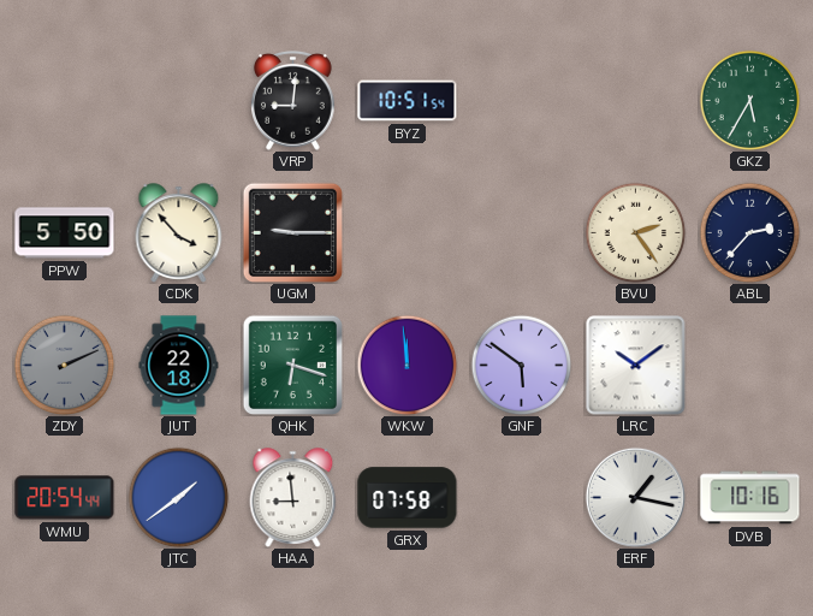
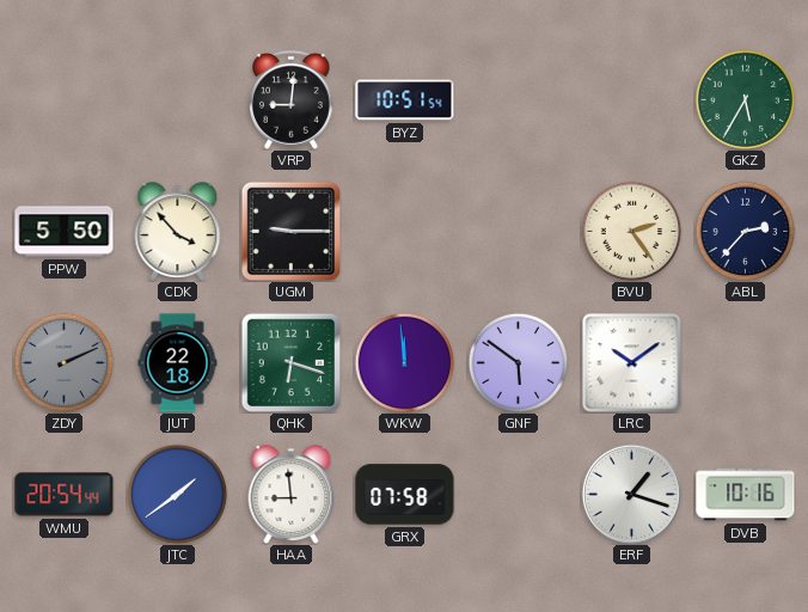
ERF: 1:17 -> 1:18
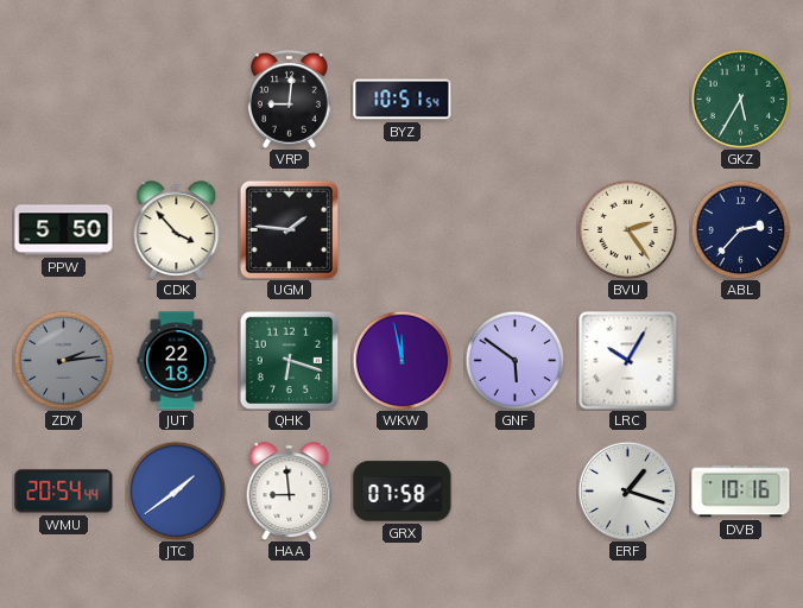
UGM: 9:15 -> 1:46
ZDY: 2:11 -> 2:14
WKW: 11:59 -> 11:58
LRC: 10:09 -> 10:05
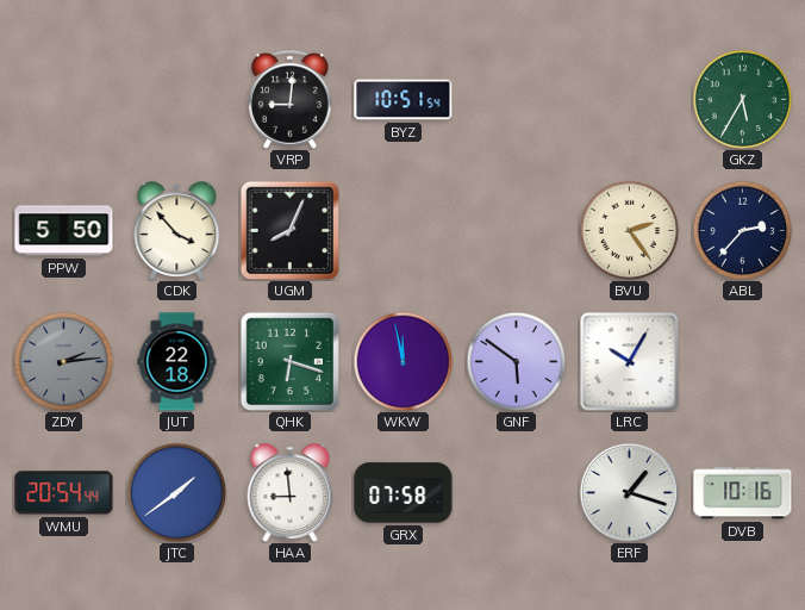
UGM: 1:46 -> 8:04
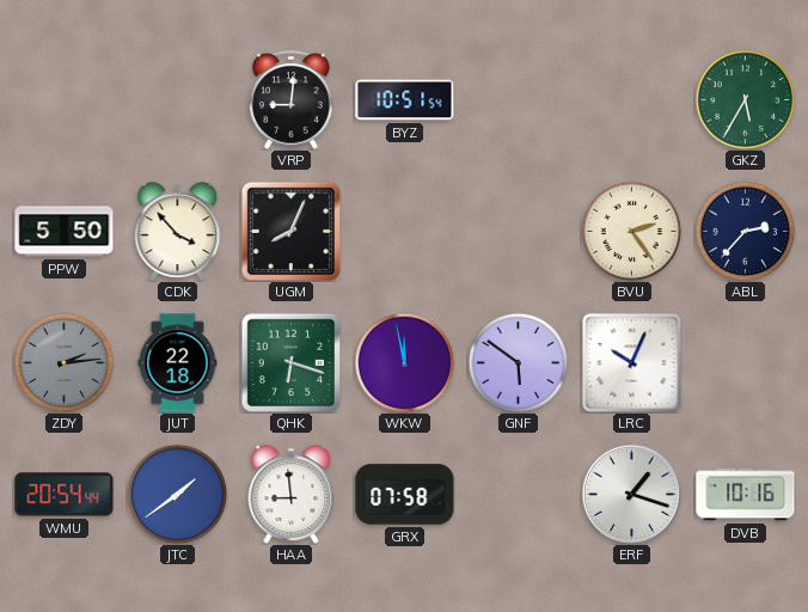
LRC: 10:05 -> 10:04
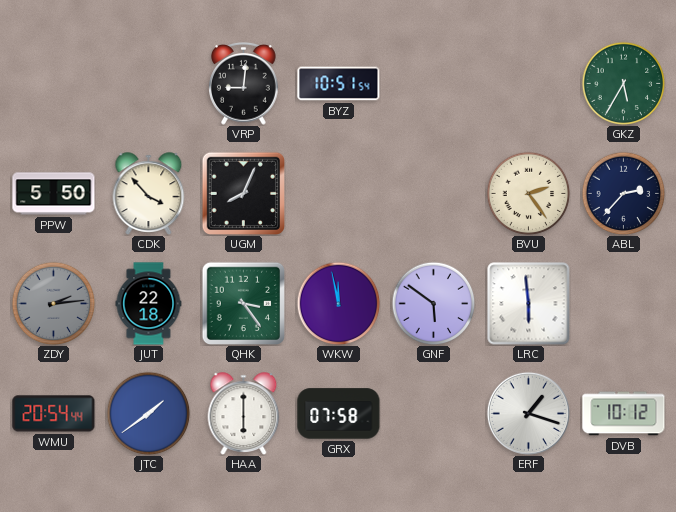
QHK: 6:18 -> 3:24
LRC: 10:04 -> 5:59
HAA: 8:59 -> 6:00
DVB: 10:16 -> 10:12
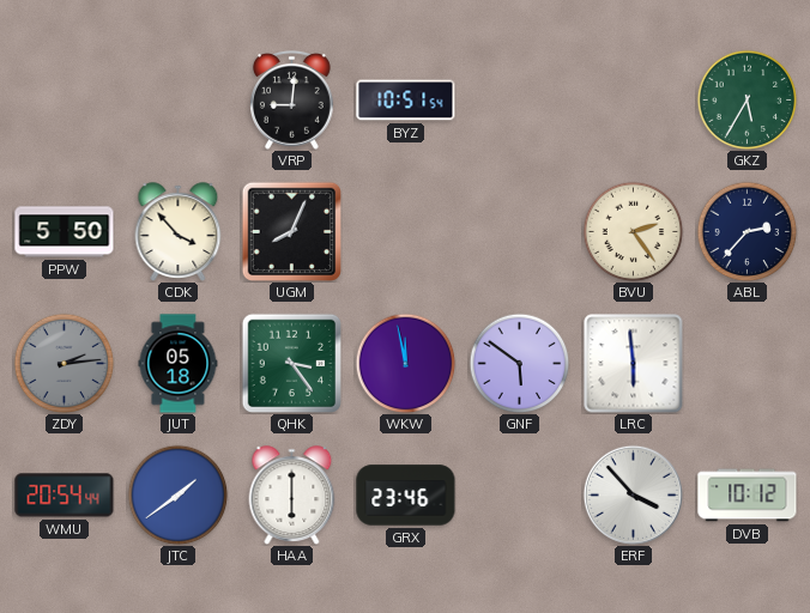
JUT: 22:18 -> 05:18
GRX: 07:58 -> 23:46
ERF: 1:18 -> 3:53
